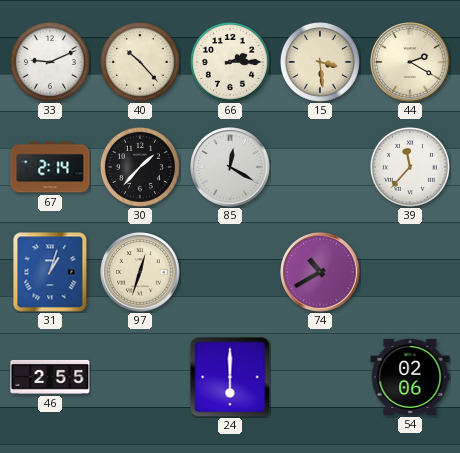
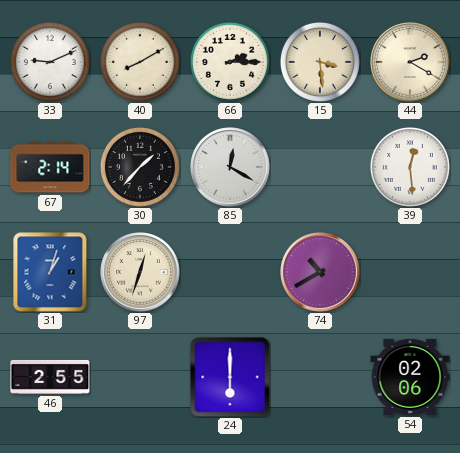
40: 10:23 -> 8:10
39: 11:37 -> 12:29
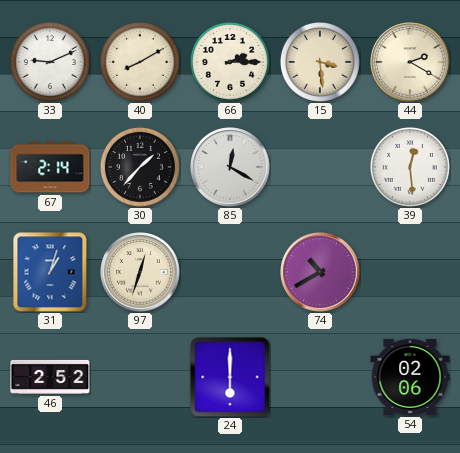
46: 2:55 -> 2:52
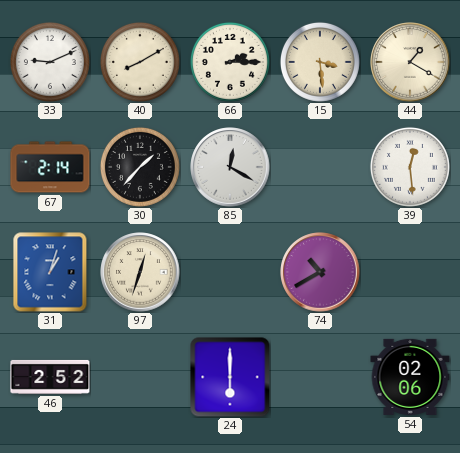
44: 2:20 -> 1:20
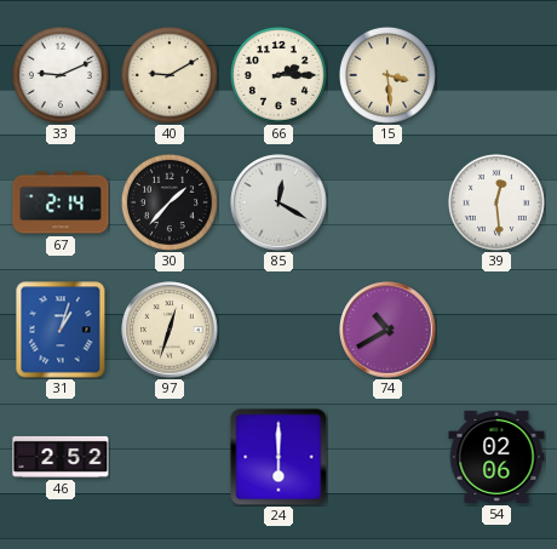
40: 8:10 -> 9:10
44: 1:20 -> none
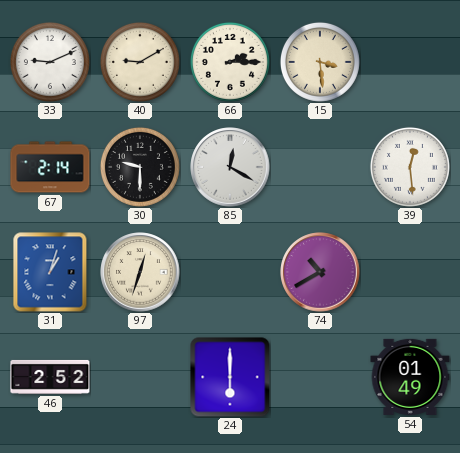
30: 1:37 -> 9:30
54: 02:06 -> 01:49
